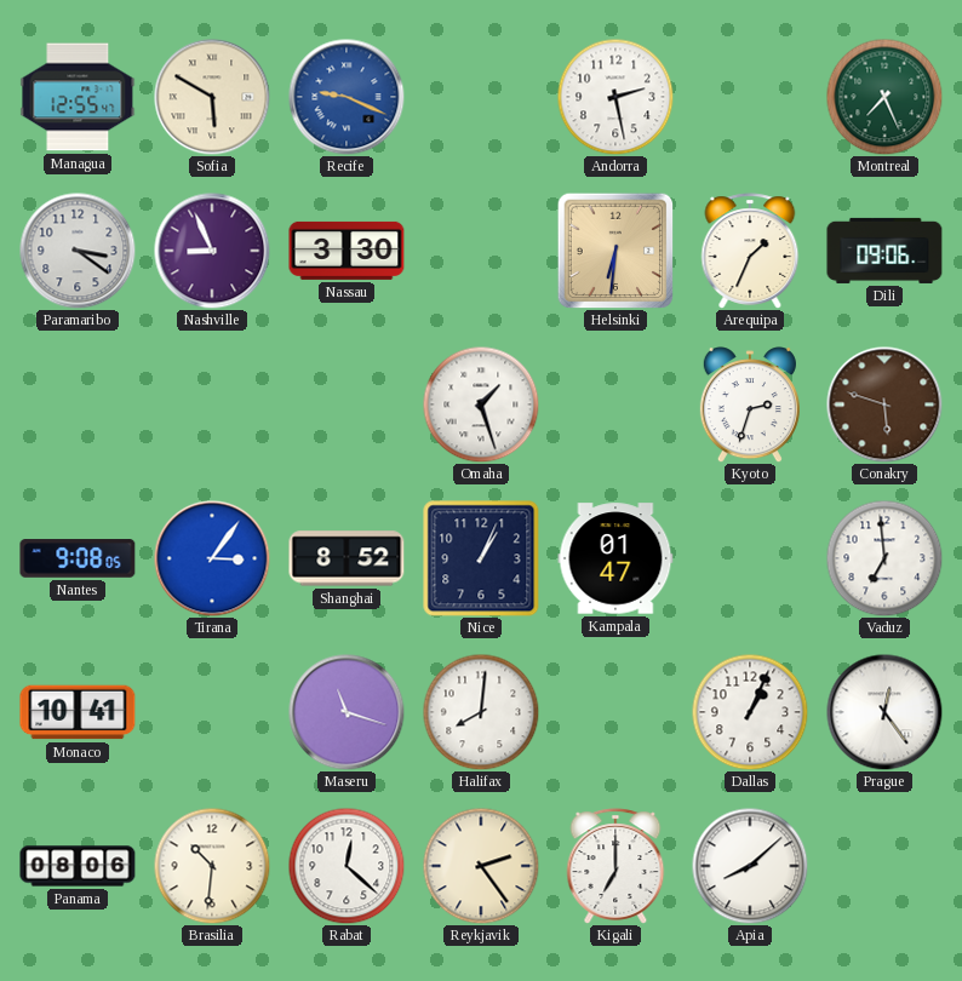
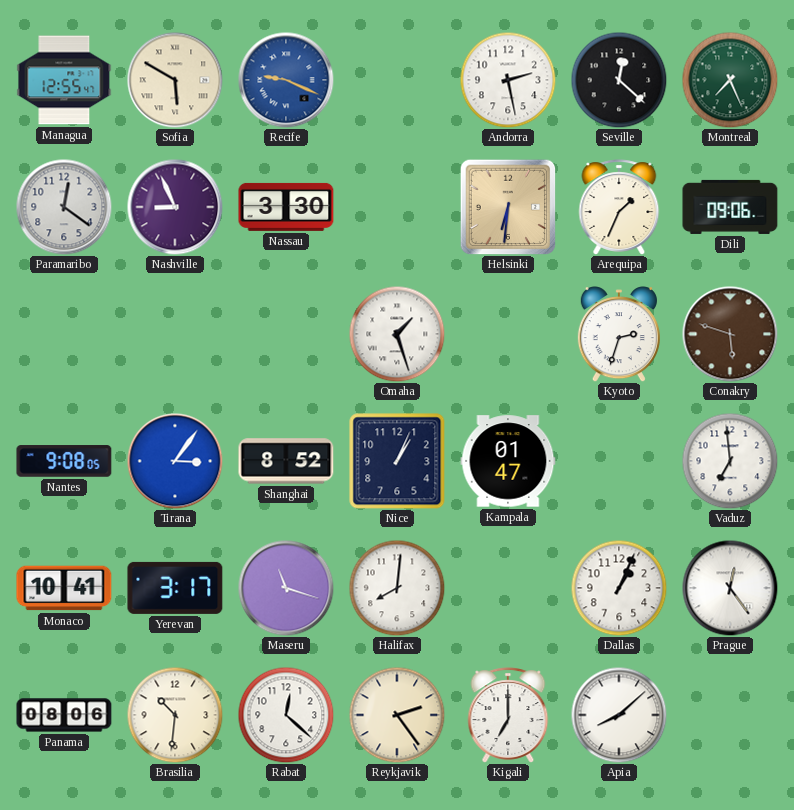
Seville: none -> 12:22
Paramaribo: 3:21 -> 12:21
Yerevan: none -> 3:17
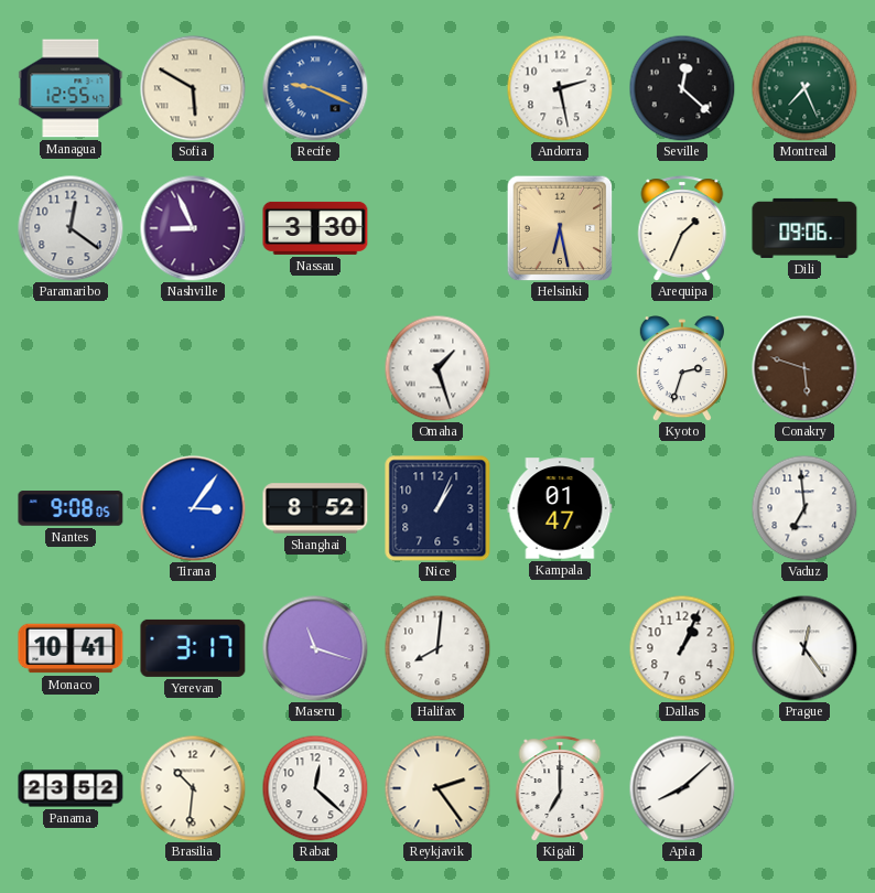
Helsinki: 6:31 -> 6:28
Panama: 08:06 -> 23:52
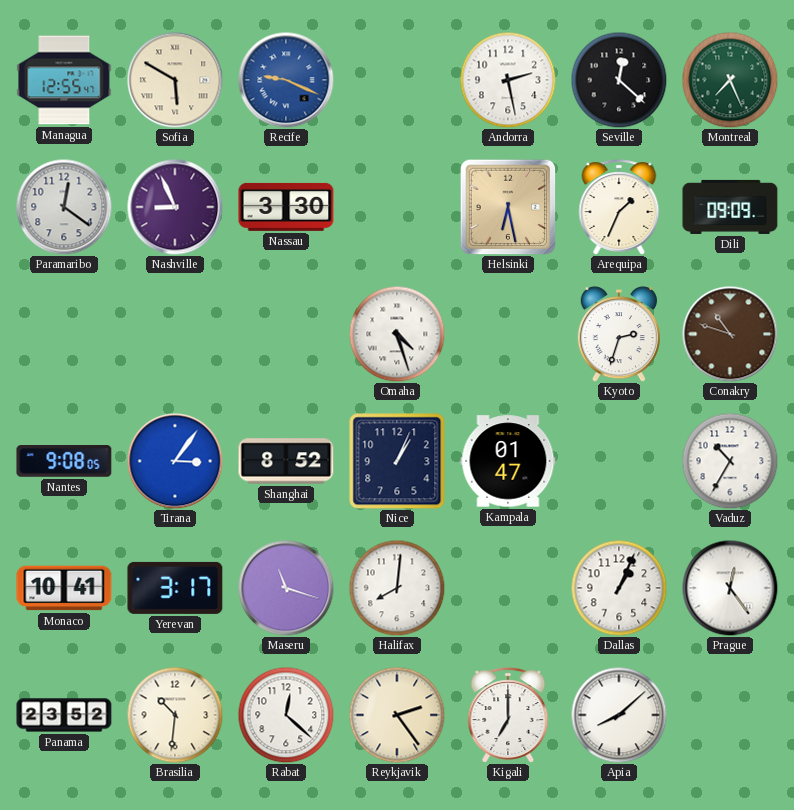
Dili: 09:06 -> 09:09
Omaha: 1:27 -> 4:27
Conakry: 5:48 -> 10:48
Vaduz: 6:59 -> 10:35
